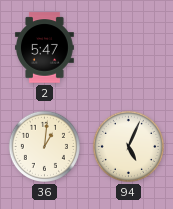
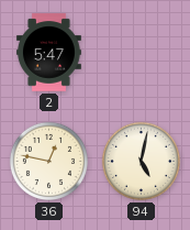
36: 1:01 -> 12:47
94: 5:04 -> 5:02
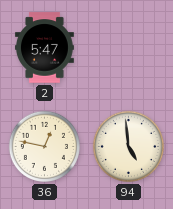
94: 5:02 -> 4:59
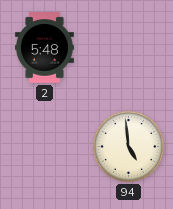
2: 5:47 -> 5:48
36: 12:47 -> none
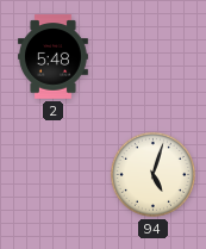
94: 4:59 -> 5:03
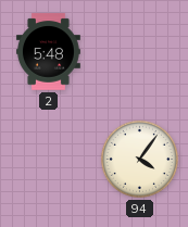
94: 5:03 -> 4:06
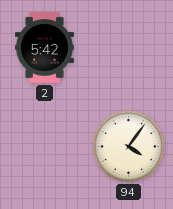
2: 5:48 -> 5:42
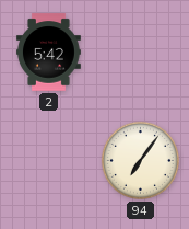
94: 4:06 -> 7:06
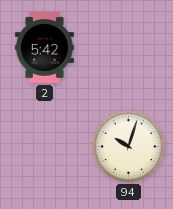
94: 7:06 -> 10:03
